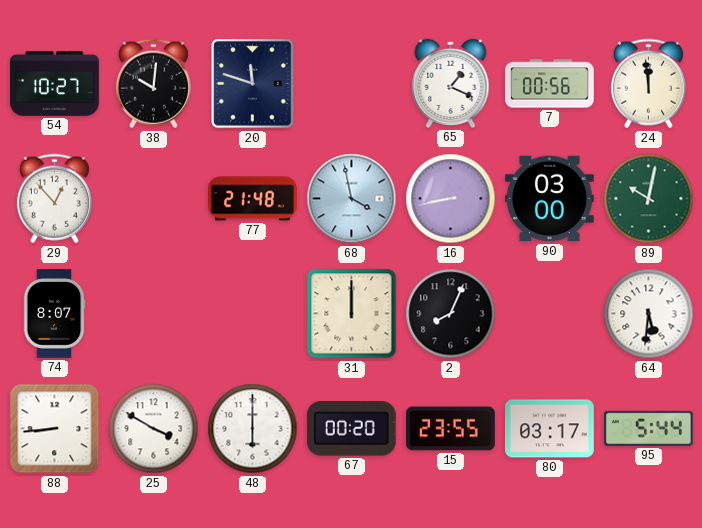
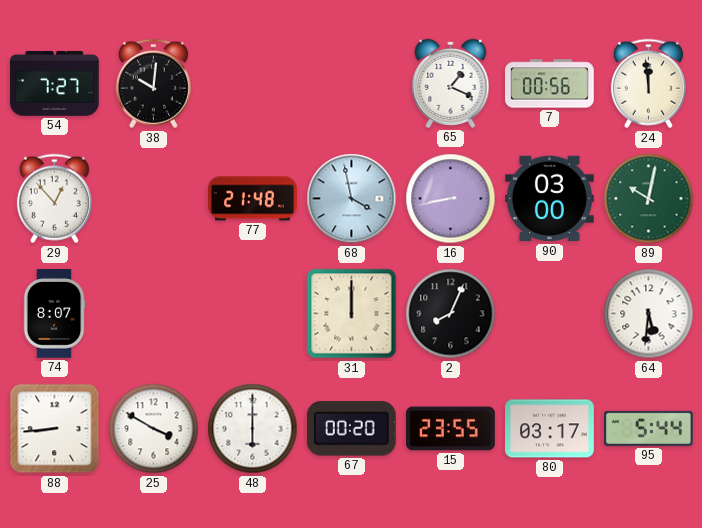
54: 10:27 -> 7:27
20: 11:48 -> none
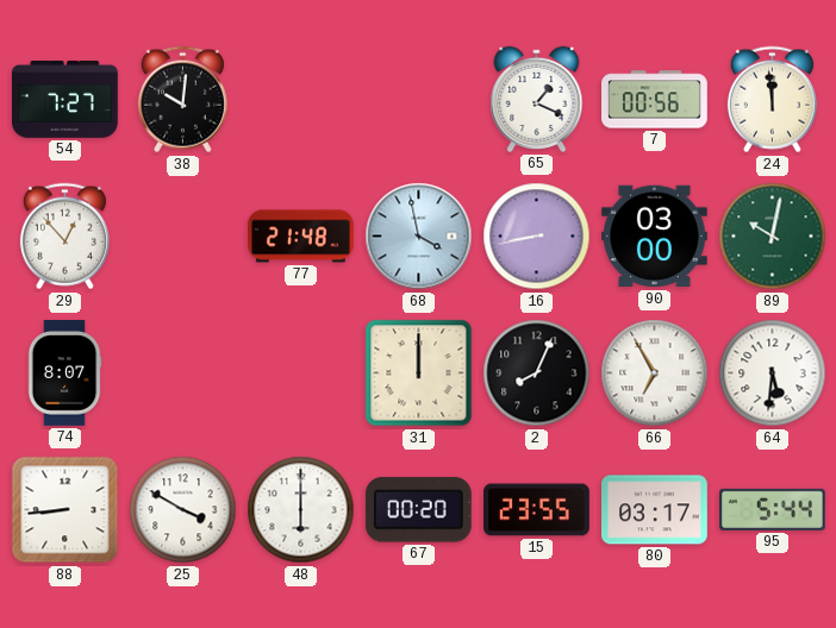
66: none -> 6:55
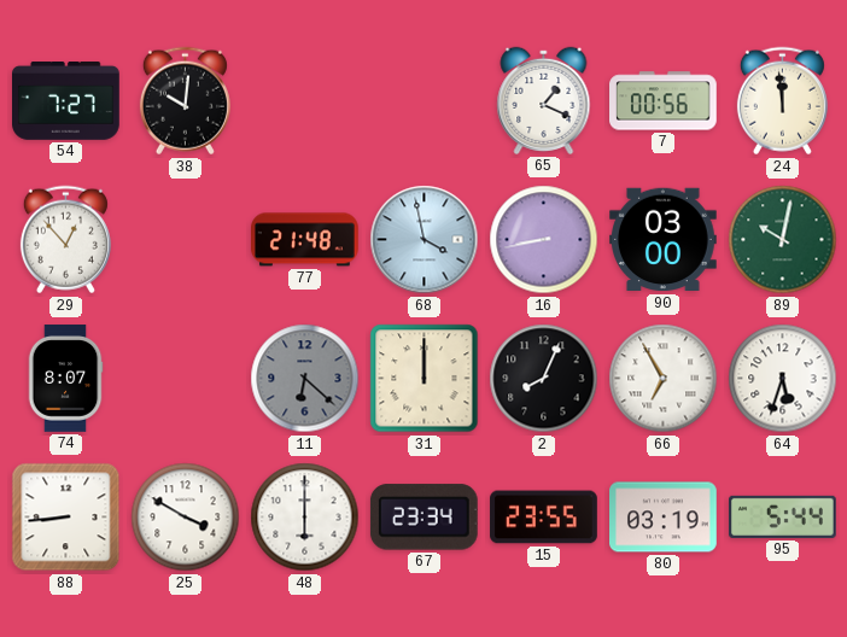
11: none -> 6:22
64: 5:31 -> 5:33
67: 00:20 -> 23:34
80: 03:17 -> 03:19
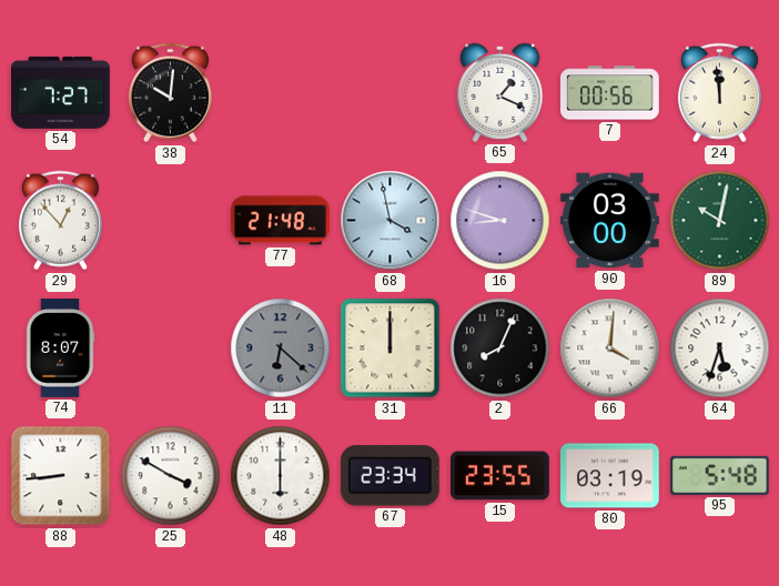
16: 8:43 -> 8:48
66: 6:55 -> 4:01
95: 5:44 -> 5:48
